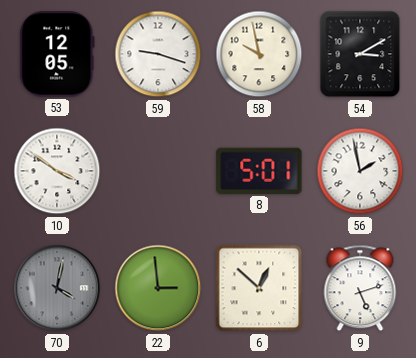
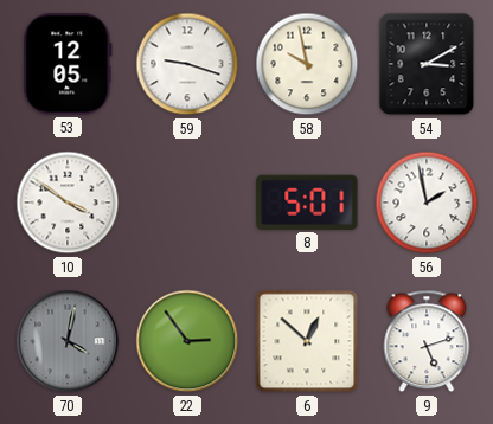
22: 2:59 -> 2:54
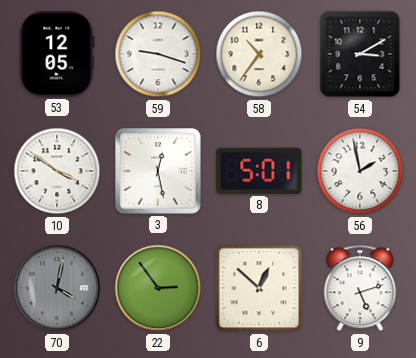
58: 9:58 -> 10:36
3: none -> 12:28
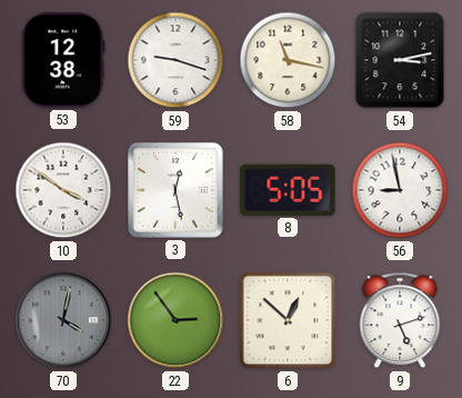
53: 12:05 -> 12:38
58: 10:36 -> 11:17
54: 3:10 -> 3:13
8: 5:01 -> 5:05
56: 1:58 -> 8:58
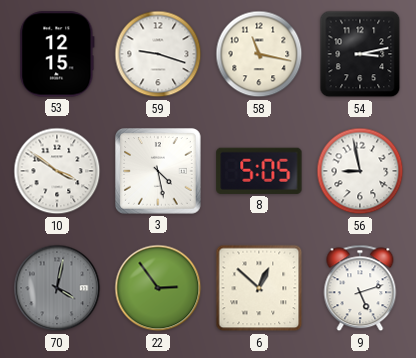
53: 12:38 -> 12:15
3: 12:28 -> 4:28
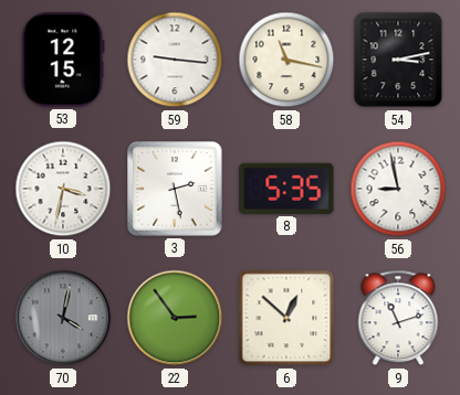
59: 9:18 -> 9:16
10: 3:51 -> 3:32
3: 4:28 -> 2:28
8: 5:05 -> 5:35
9: 5:12 -> 11:12
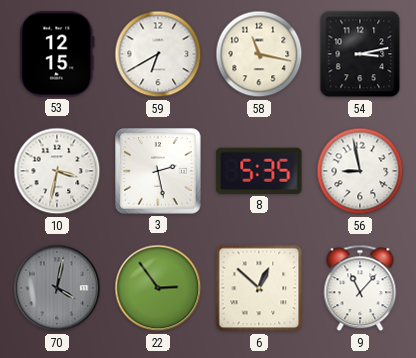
59: 9:16 -> 6:40
9: 11:12 -> 11:07
